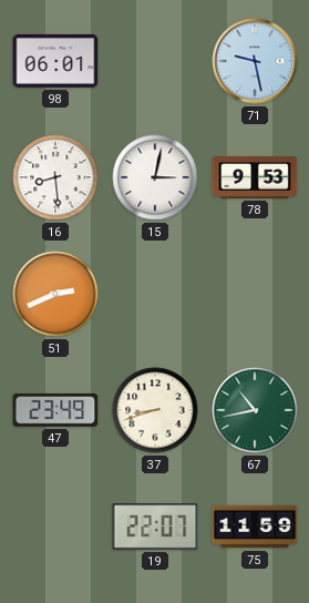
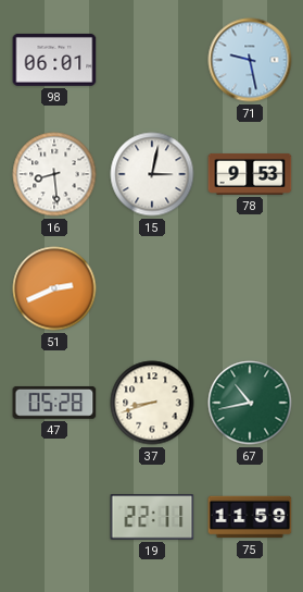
47: 23:49 -> 05:28
19: 22:07 -> 22:11
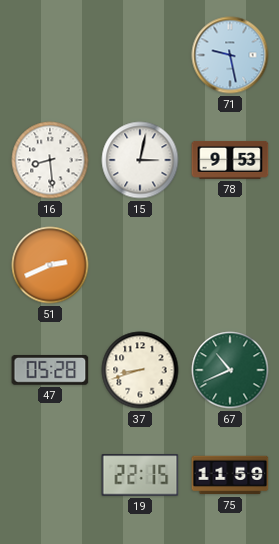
98: 06:01 -> none
67: 10:43 -> 10:41
19: 22:11 -> 22:15
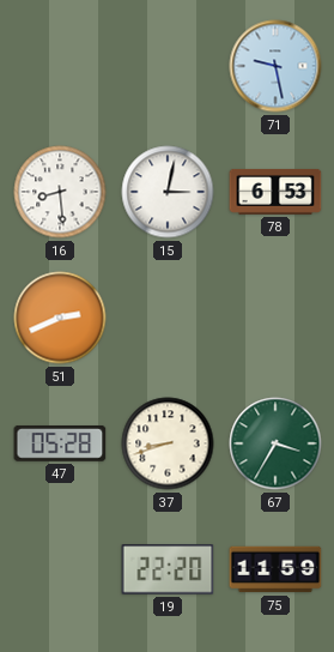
78: 9:53 -> 6:53
67: 10:41 -> 3:35
19: 22:15 -> 22:20
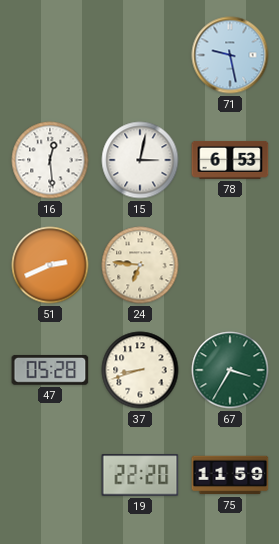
16: 8:29 -> 12:29
24: none -> 6:46
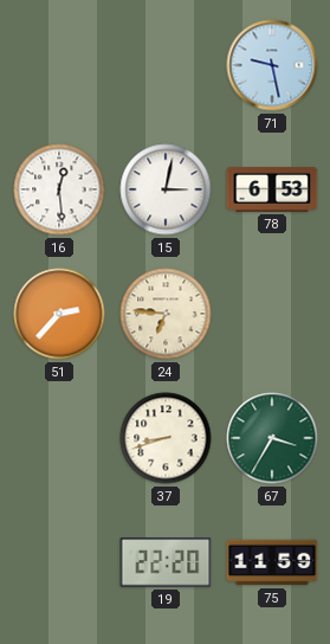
51: 2:41 -> 2:37
47: 05:28 -> none
